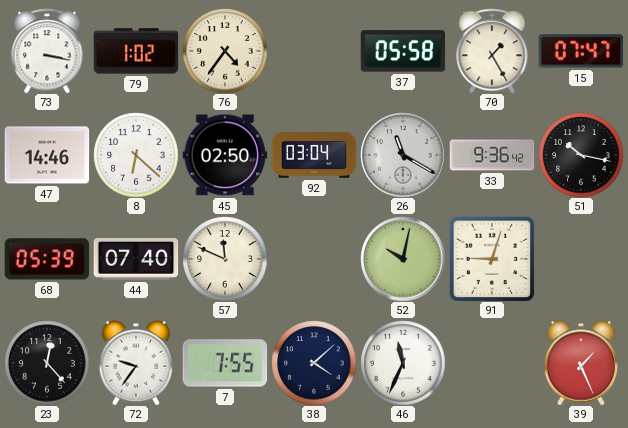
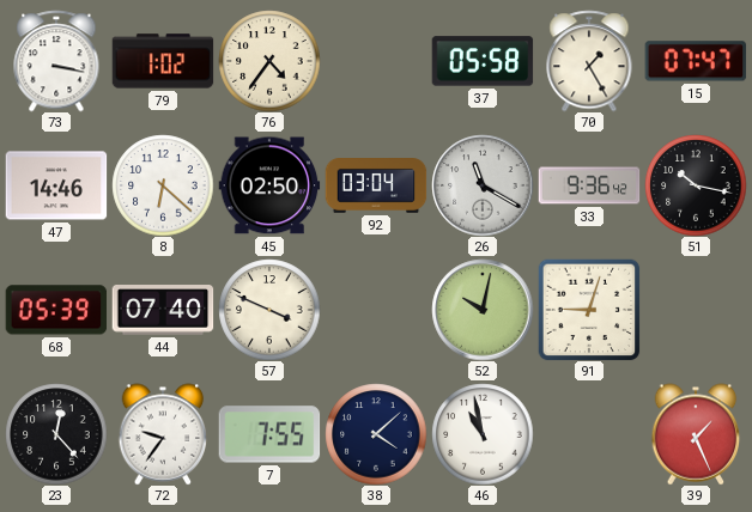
57: 11:49 -> 3:49
46: 11:34 -> 10:58
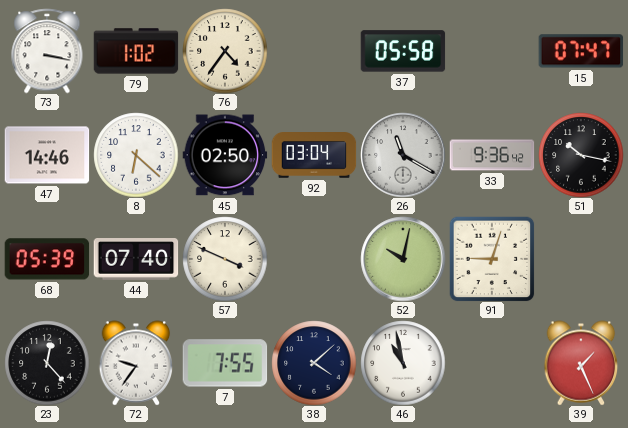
70: 1:25 -> none
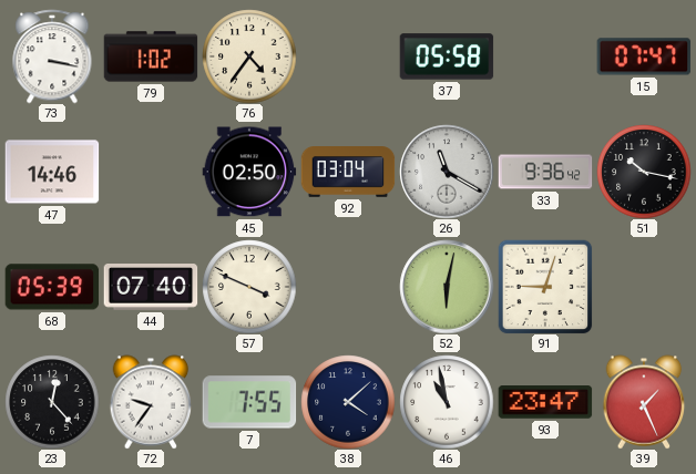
8: 6:22 -> none
52: 10:02 -> 6:02
93: none -> 23:47
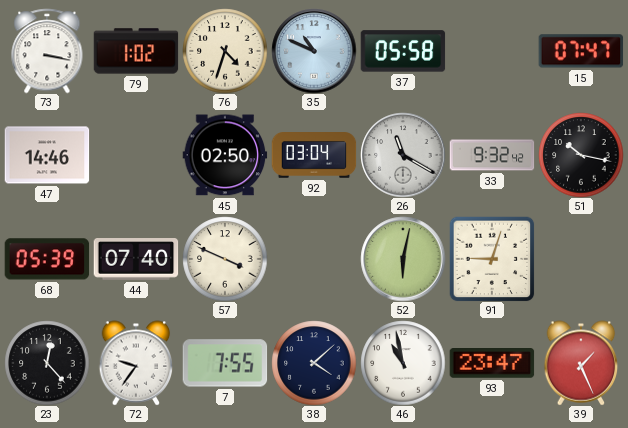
76: 4:36 -> 4:33
35: none -> 10:49
33: 9:36 -> 9:32
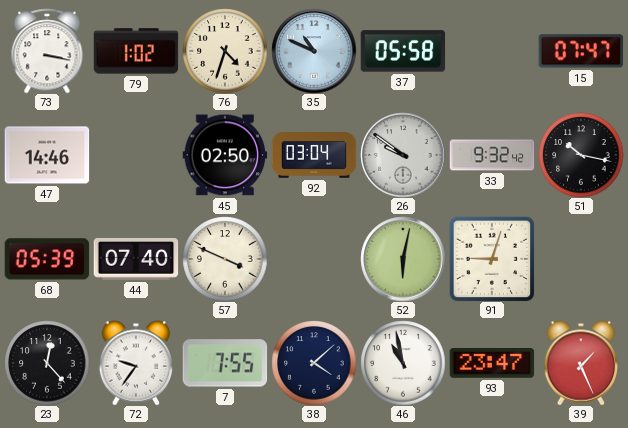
26: 11:20 -> 9:51
